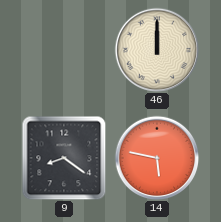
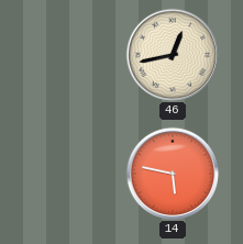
46: 12:00 -> 12:43
9: 8:21 -> none
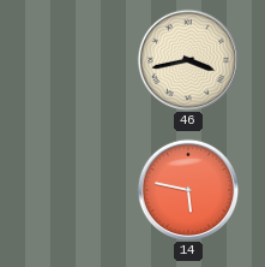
46: 12:43 -> 3:43
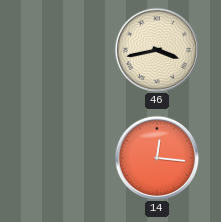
14: 5:47 -> 12:16
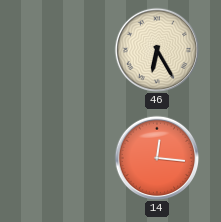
46: 3:43 -> 6:25
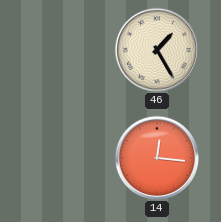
46: 6:25 -> 1:25
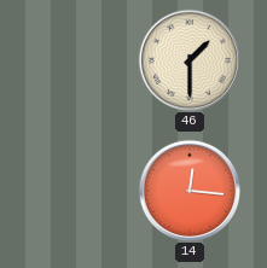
46: 1:25 -> 1:30
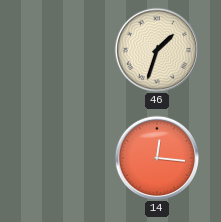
46: 1:30 -> 1:33
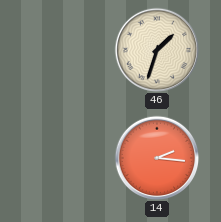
14: 12:16 -> 2:16
